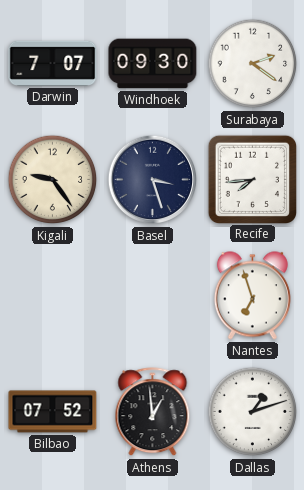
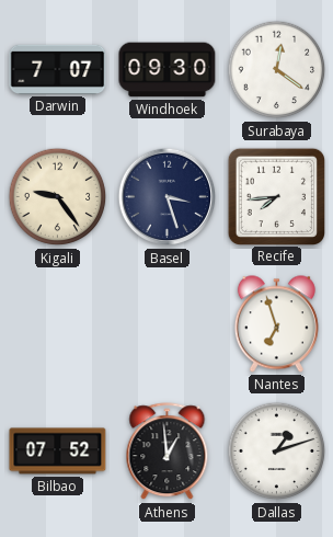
Surabaya: 2:21 -> 12:21
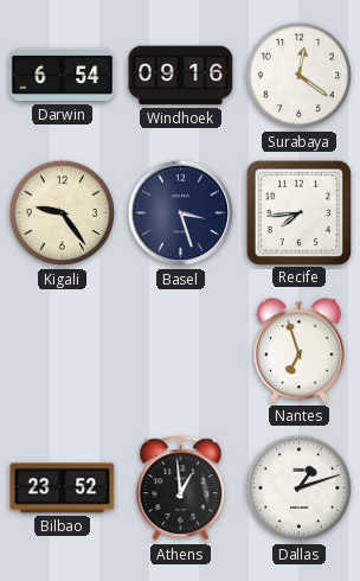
Darwin: 7:07 -> 6:54
Windhoek: 09:30 -> 09:16
Bilbao: 07:52 -> 23:52
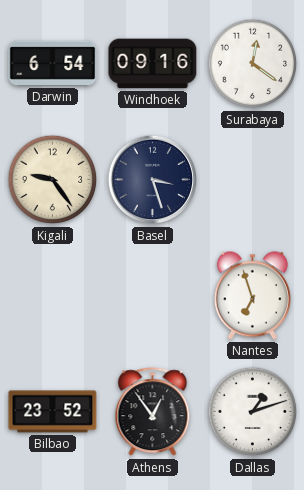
Recife: 7:44 -> none
Athens: 12:59 -> 12:54
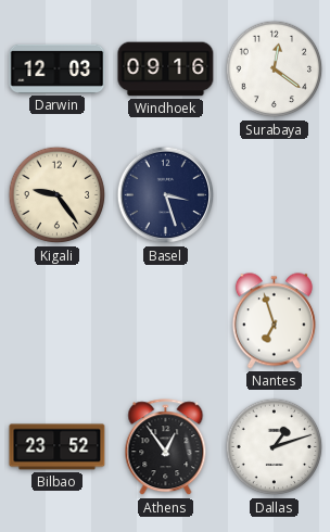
Darwin: 6:54 -> 12:03
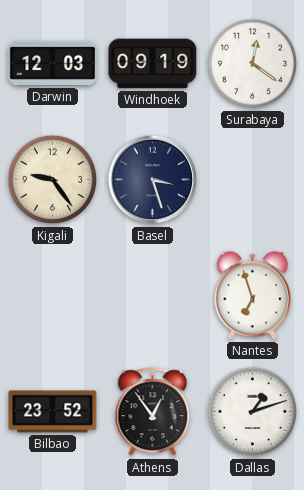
Windhoek: 09:16 -> 09:19
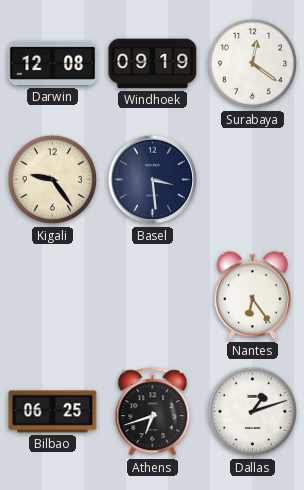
Darwin: 12:03 -> 12:08
Basel: 3:27 -> 3:29
Nantes: 6:57 -> 6:24
Bilbao: 23:52 -> 06:25
Athens: 12:54 -> 6:42
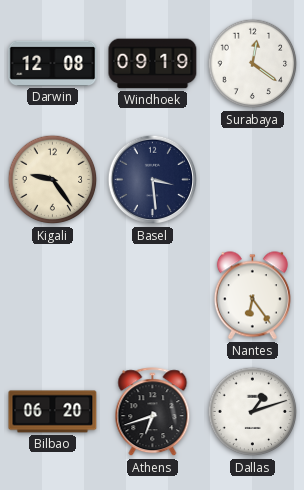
Bilbao: 06:25 -> 06:20
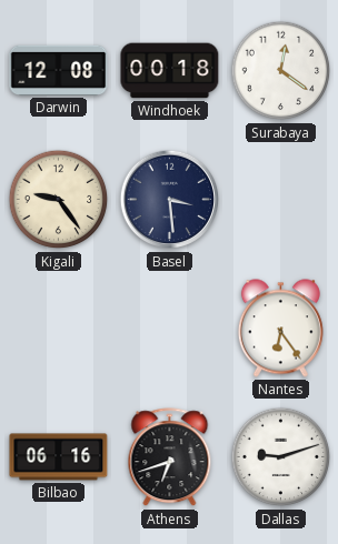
Windhoek: 09:19 -> 00:18
Bilbao: 06:20 -> 06:16
Dallas: 1:12 -> 9:12
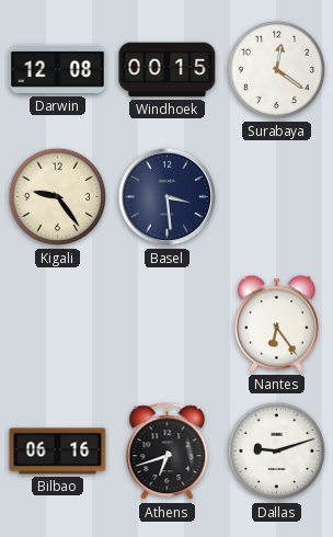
Windhoek: 00:18 -> 00:15
